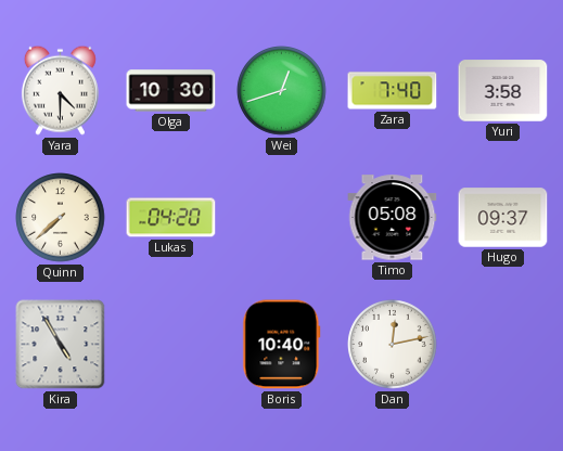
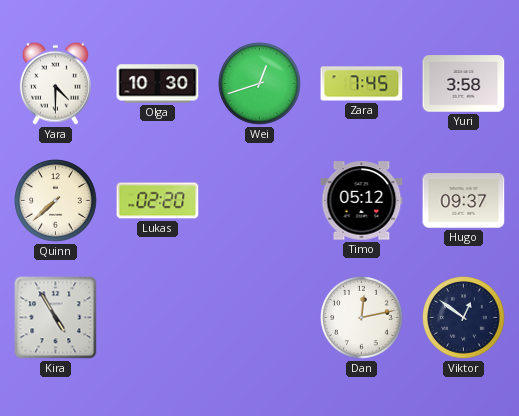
Zara: 7:40 -> 7:45
Lukas: 04:20 -> 02:20
Timo: 05:08 -> 05:12
Boris: 10:40 -> none
Viktor: none -> 12:51
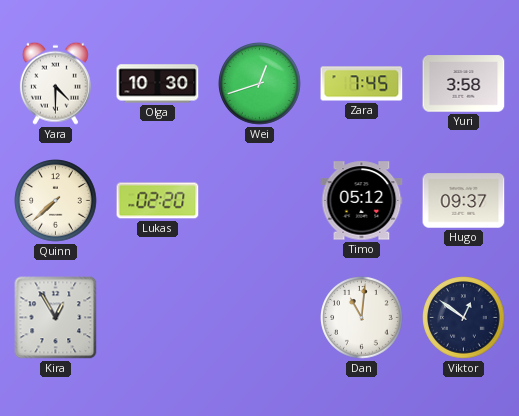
Kira: 4:55 -> 12:55
Dan: 12:13 -> 11:01
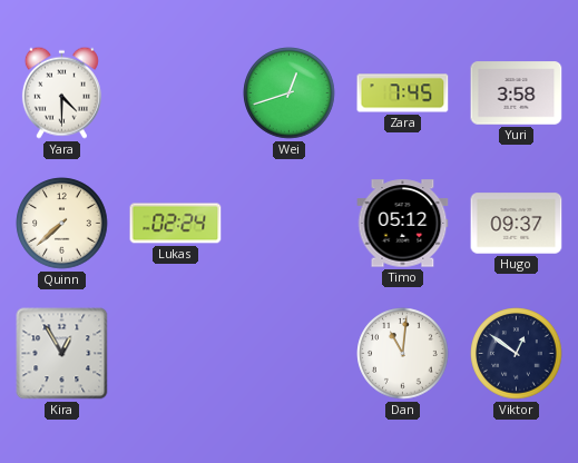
Olga: 10:30 -> none
Lukas: 02:20 -> 02:24
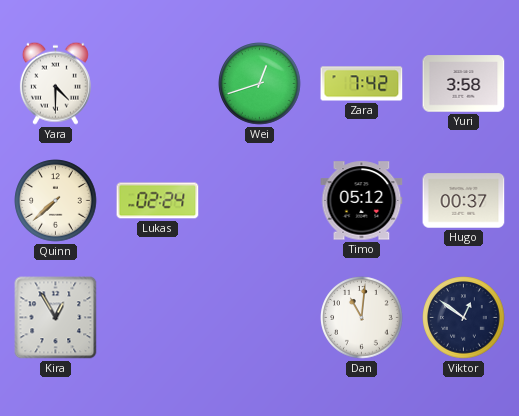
Zara: 7:45 -> 7:42
Hugo: 09:37 -> 00:37
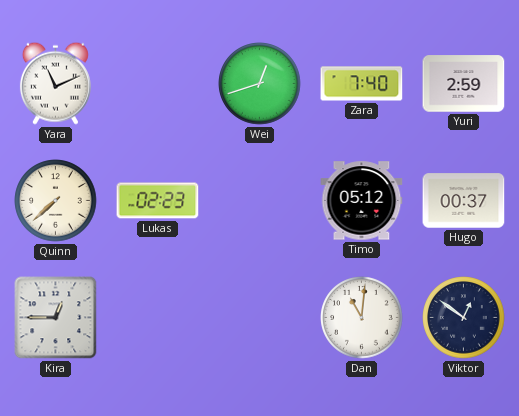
Yara: 4:30 -> 11:11
Zara: 7:42 -> 7:40
Yuri: 3:58 -> 2:59
Lukas: 02:24 -> 02:23
Kira: 12:55 -> 12:45
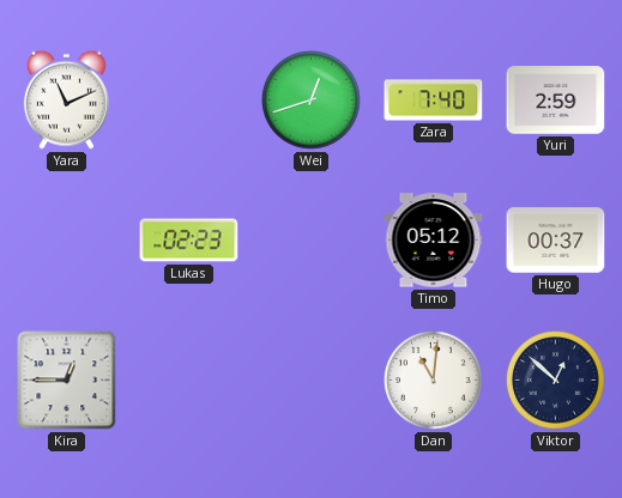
Quinn: 7:38 -> none
Viktor: 12:51 -> 12:52
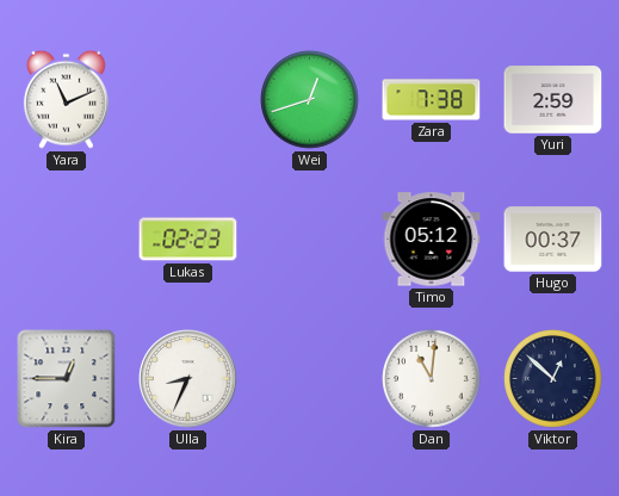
Zara: 7:40 -> 7:38
Ulla: none -> 8:34
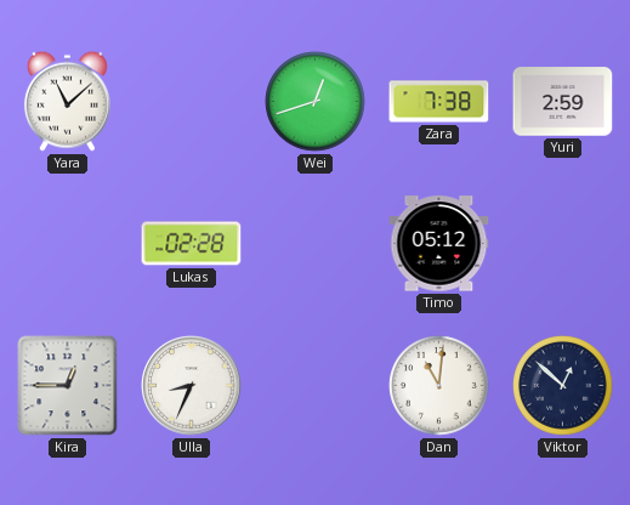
Yara: 11:11 -> 11:08
Lukas: 02:23 -> 02:28
Hugo: 00:37 -> none
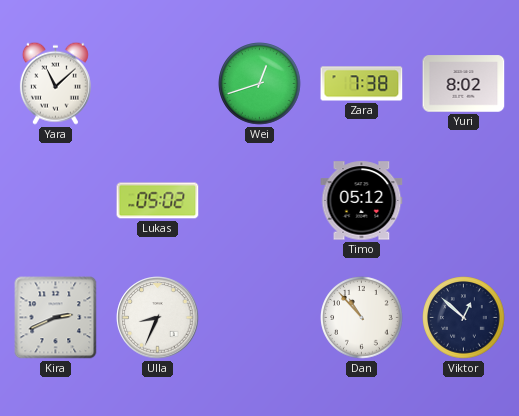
Yuri: 2:59 -> 8:02
Lukas: 02:28 -> 05:02
Kira: 12:45 -> 2:41
Dan: 11:01 -> 10:53
